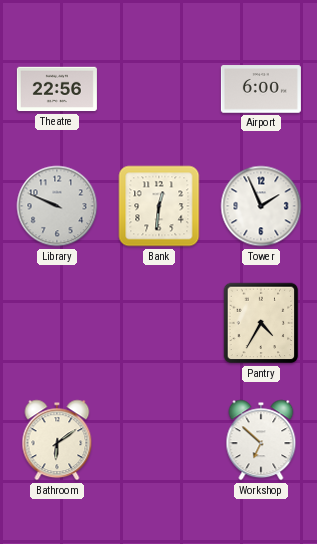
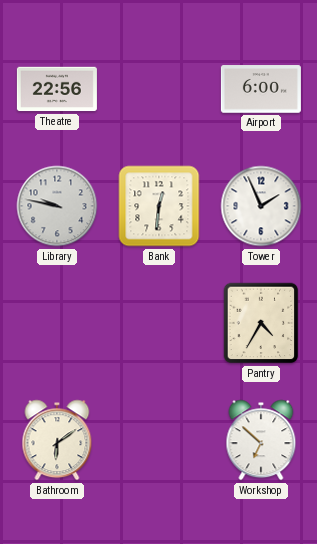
Library: 9:49 -> 9:47
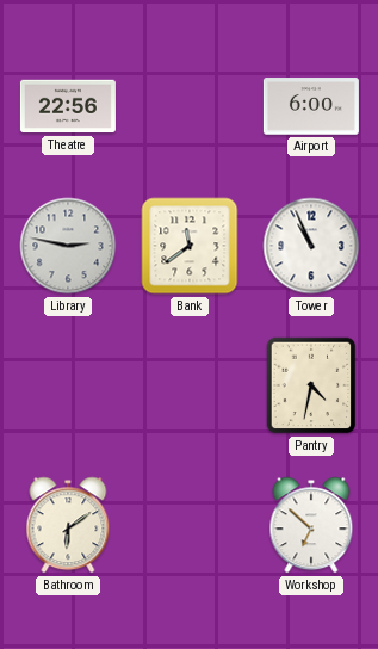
Library: 9:47 -> 2:47
Bank: 12:31 -> 11:39
Tower: 1:56 -> 10:56
Pantry: 4:35 -> 4:32
